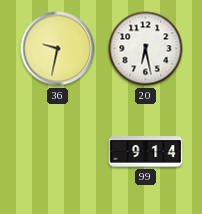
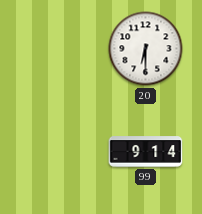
36: 9:32 -> none
20: 6:28 -> 6:30
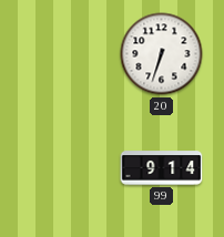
20: 6:30 -> 6:33
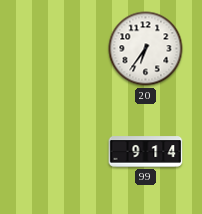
20: 6:33 -> 6:36
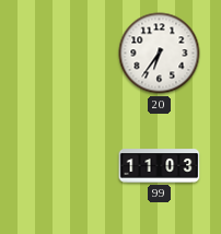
99: 9:14 -> 11:03
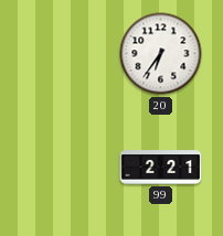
99: 11:03 -> 2:21
